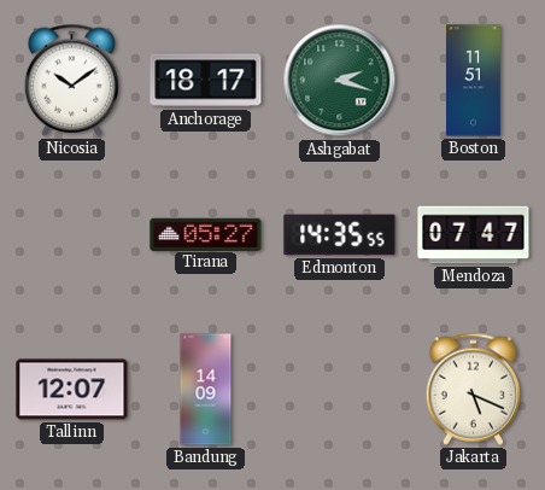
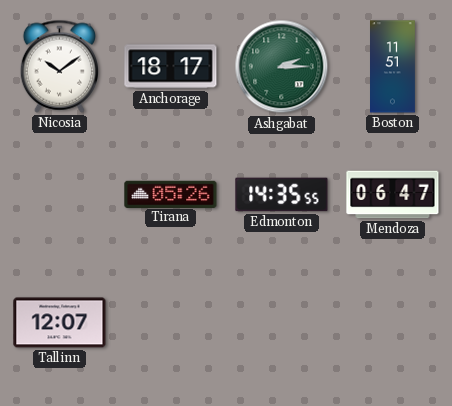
Ashgabat: 2:18 -> 2:15
Tirana: 05:27 -> 05:26
Mendoza: 07:47 -> 06:47
Bandung: 14:09 -> none
Jakarta: 5:19 -> none
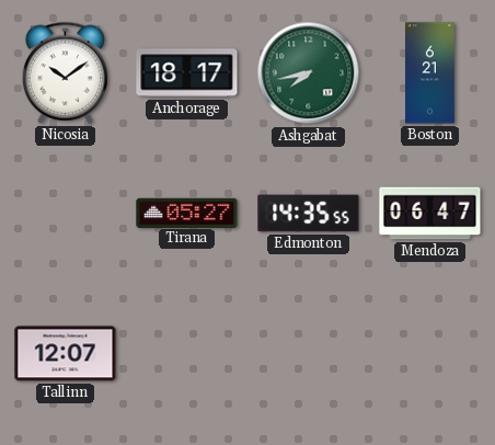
Ashgabat: 2:15 -> 7:43
Boston: 11:51 -> 6:21
Tirana: 05:26 -> 05:27
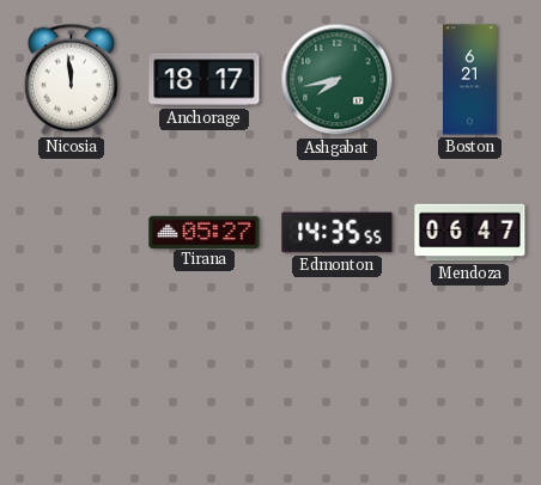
Nicosia: 10:09 -> 11:59
Tallinn: 12:07 -> none
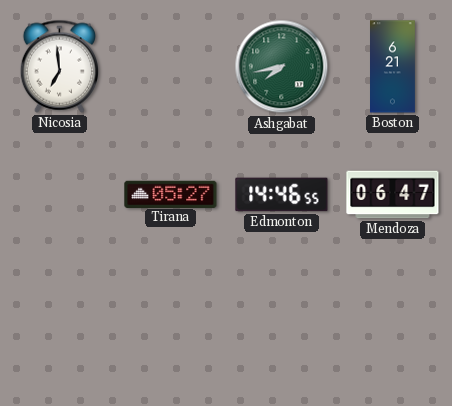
Nicosia: 11:59 -> 6:59
Anchorage: 18:17 -> none
Edmonton: 14:35 -> 14:46
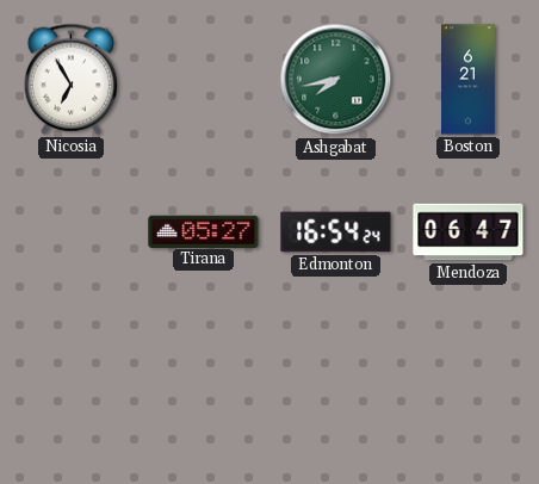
Nicosia: 6:59 -> 6:55
Edmonton: 14:46 -> 16:54
